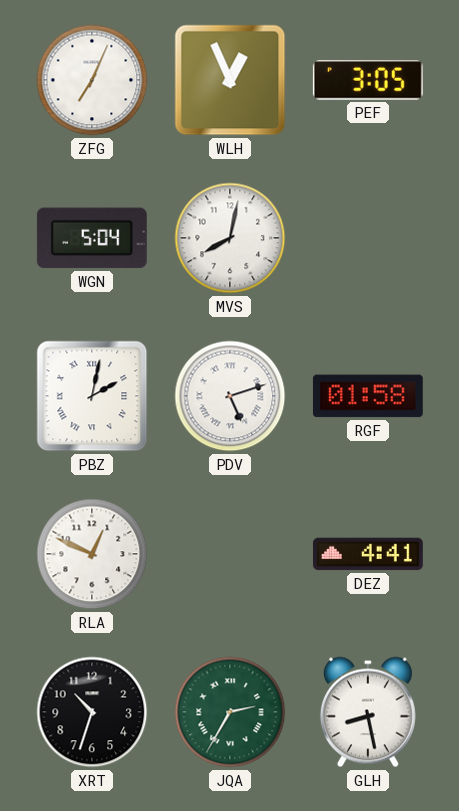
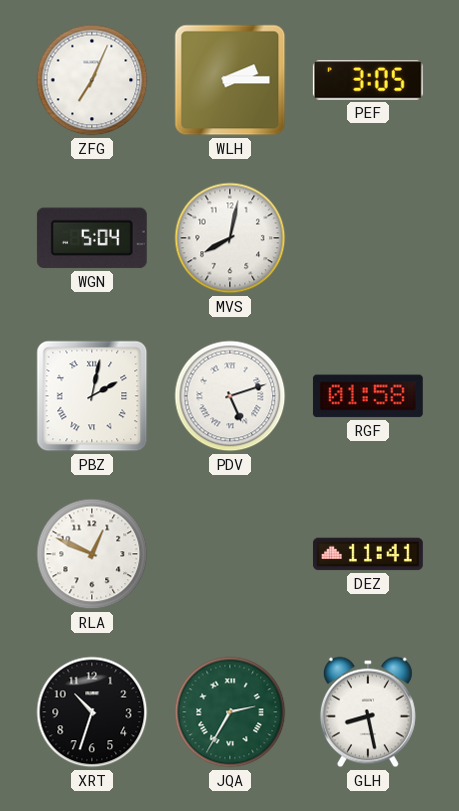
WLH: 12:56 -> 2:15
DEZ: 4:41 -> 11:41
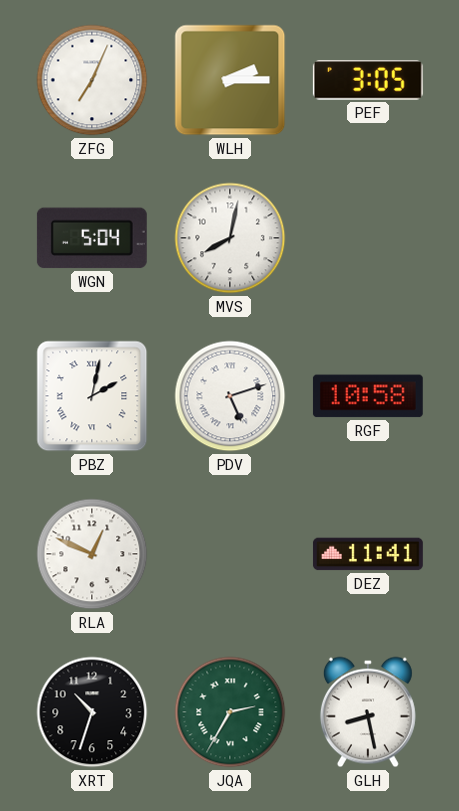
RGF: 01:58 -> 10:58
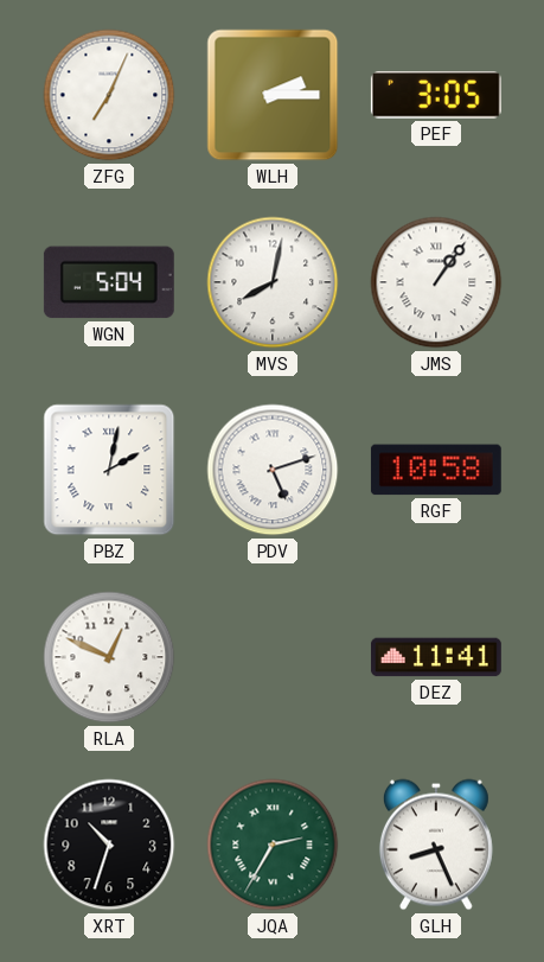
JMS: none -> 1:06
GLH: 8:28 -> 8:26
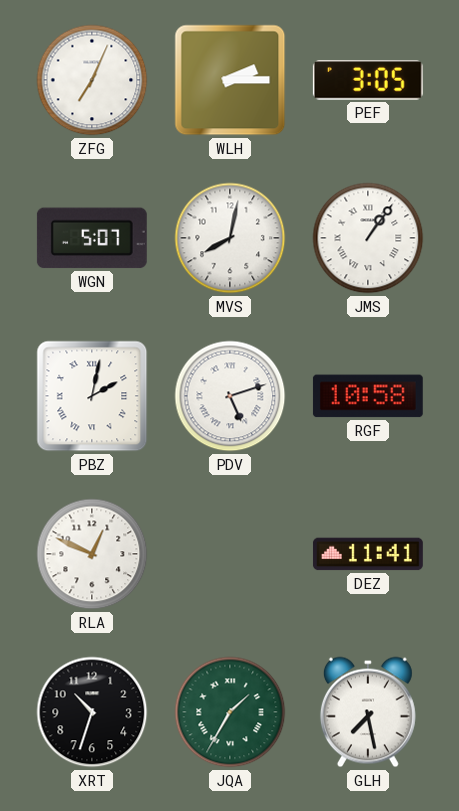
WGN: 5:04 -> 5:07
JQA: 2:35 -> 1:35
GLH: 8:26 -> 7:28
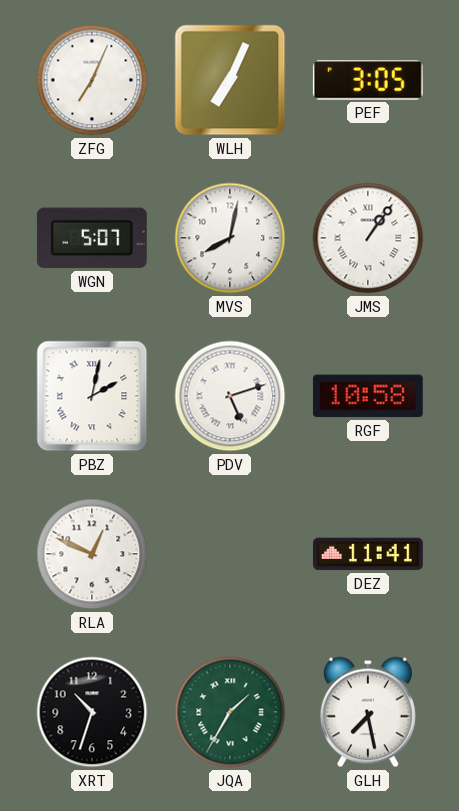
WLH: 2:15 -> 7:04
